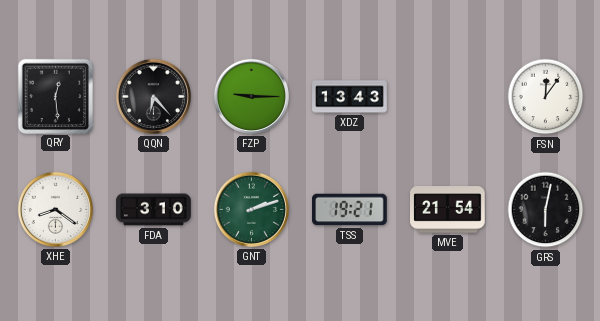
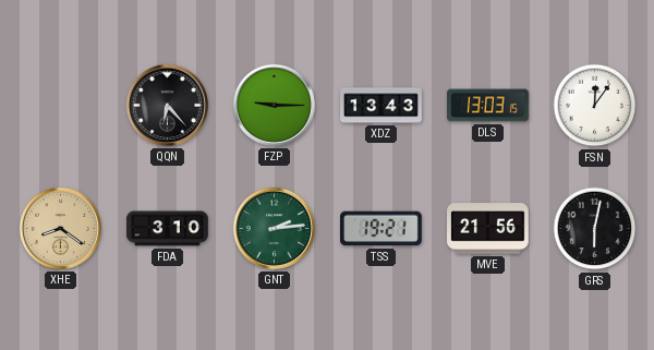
QRY: 12:29 -> none
DLS: none -> 13:03
XHE dial: white -> champagne
GNT: 2:12 -> 2:14
MVE: 21:54 -> 21:56
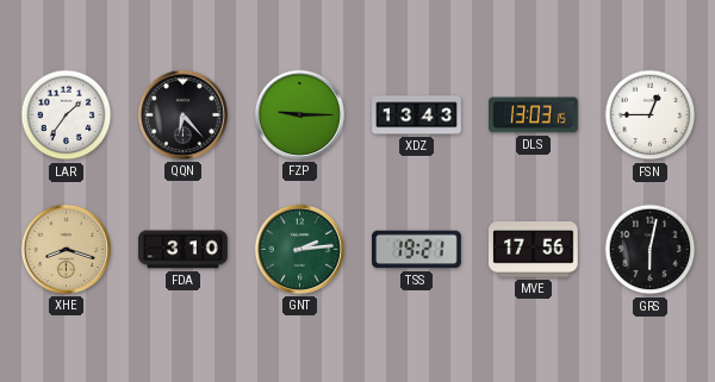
LAR: none -> 1:36
FSN: 12:06 -> 12:45
XHE: 8:21 -> 8:18
MVE: 21:56 -> 17:56
